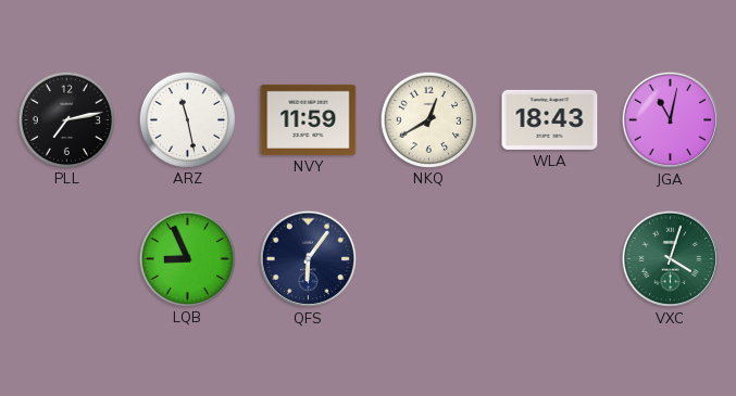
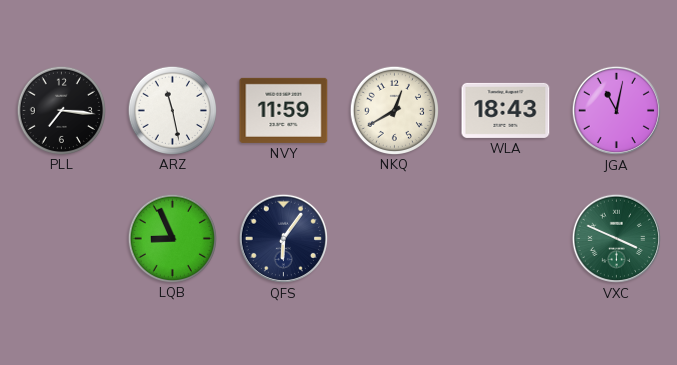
PLL: 7:13 -> 7:16
VXC: 4:03 -> 3:49
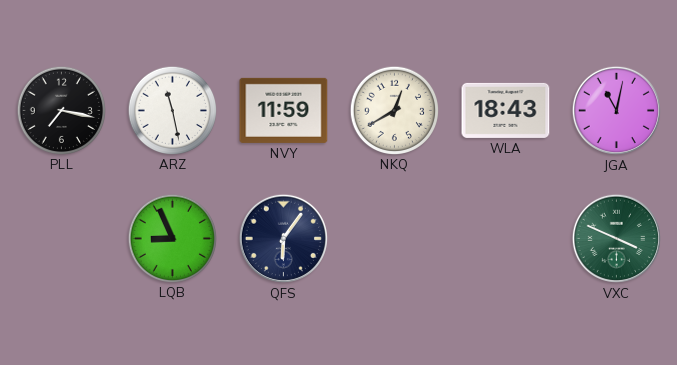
PLL: 7:16 -> 7:17
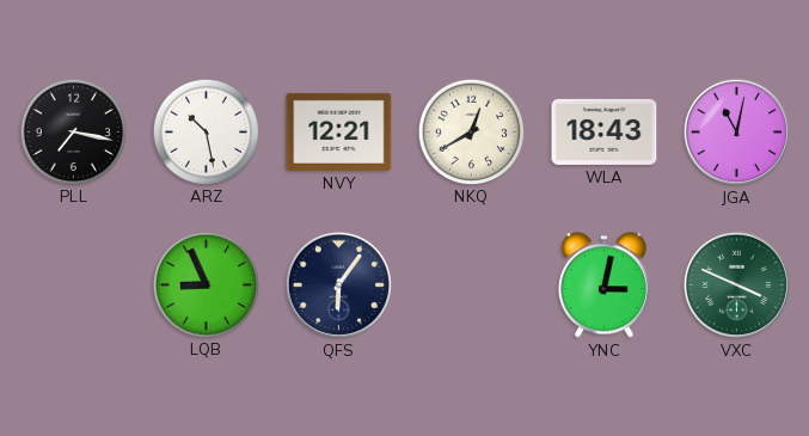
ARZ: 11:28 -> 10:28
NVY: 11:59 -> 12:21
YNC: none -> 3:02
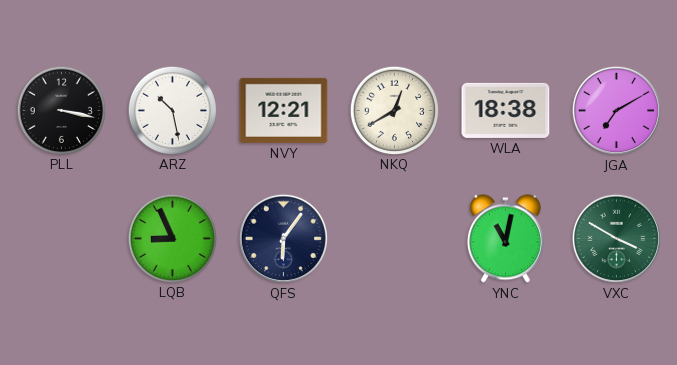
PLL: 7:17 -> 3:17
WLA: 18:43 -> 18:38
JGA: 11:02 -> 7:10
YNC: 3:02 -> 11:02
VXC: 3:49 -> 3:50
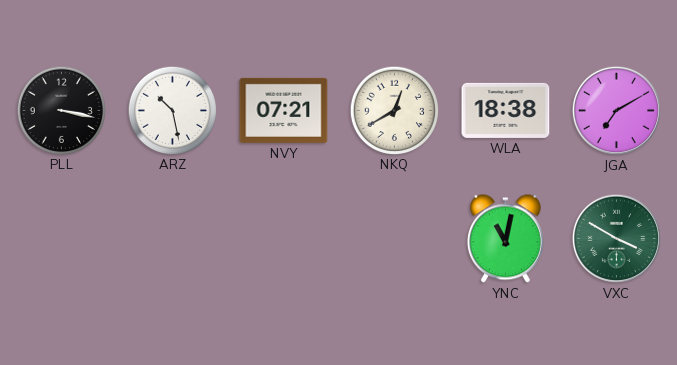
NVY: 12:21 -> 07:21
LQB: 8:56 -> none
QFS: 6:06 -> none
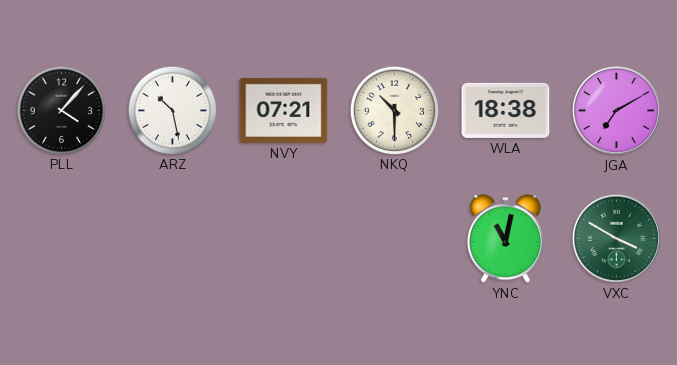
PLL: 3:17 -> 4:07
NKQ: 12:40 -> 10:30
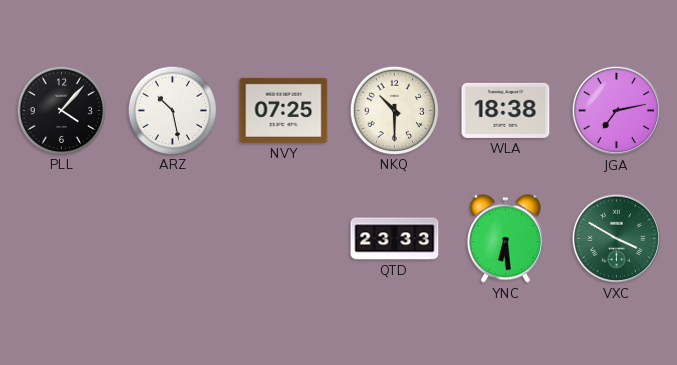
NVY: 07:21 -> 07:25
JGA: 7:10 -> 7:13
QTD: none -> 23:33
YNC: 11:02 -> 6:29
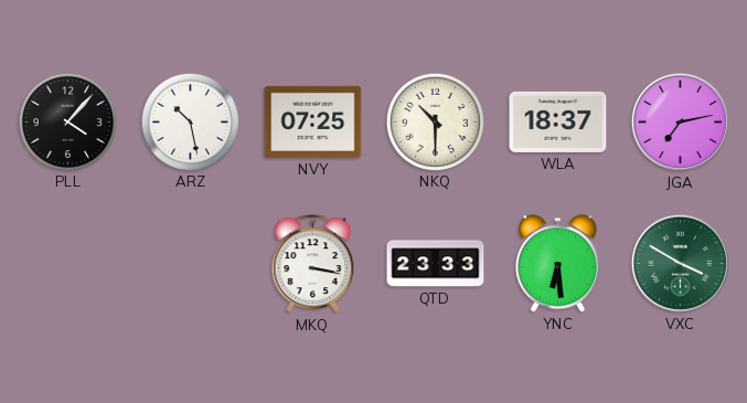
WLA: 18:38 -> 18:37
MKQ: none -> 3:17
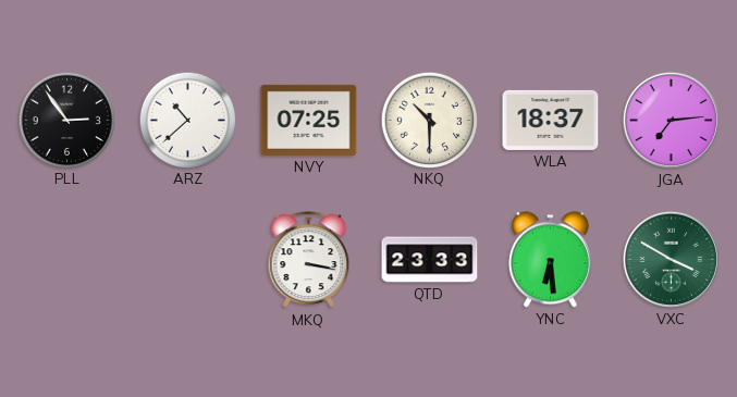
PLL: 4:07 -> 2:54
ARZ: 10:28 -> 10:38
JGA: 7:13 -> 7:14
